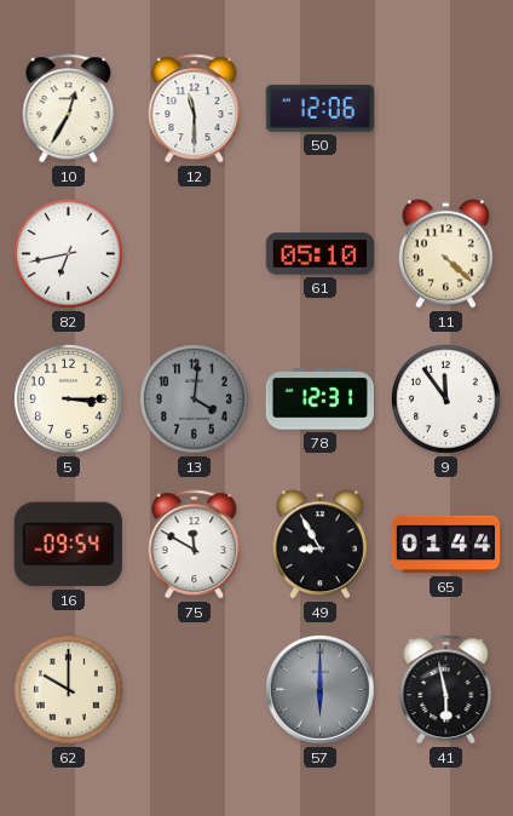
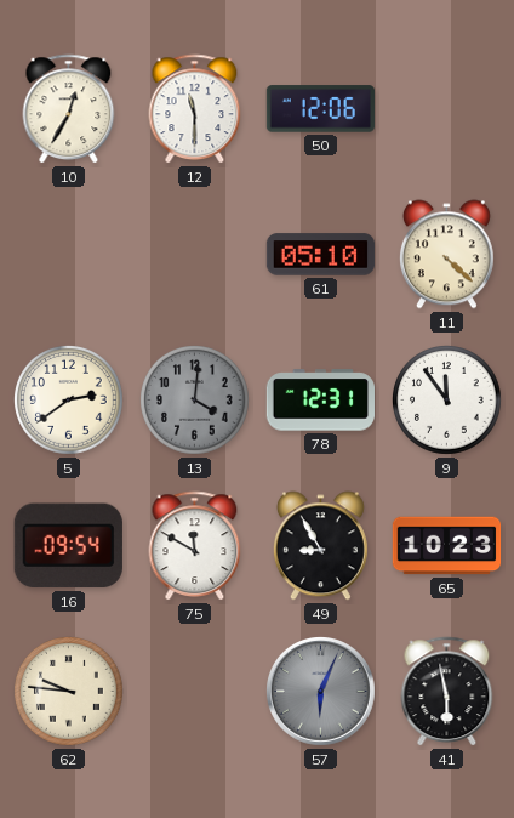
82: 6:43 -> none
5: 3:15 -> 2:39
65: 01:44 -> 10:23
62: 10:00 -> 9:46
57: 6:00 -> 6:04
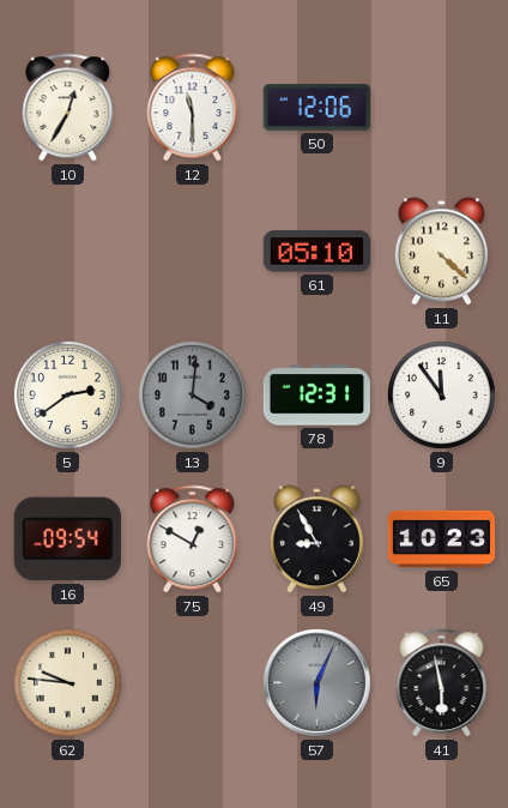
75: 11:50 -> 12:50
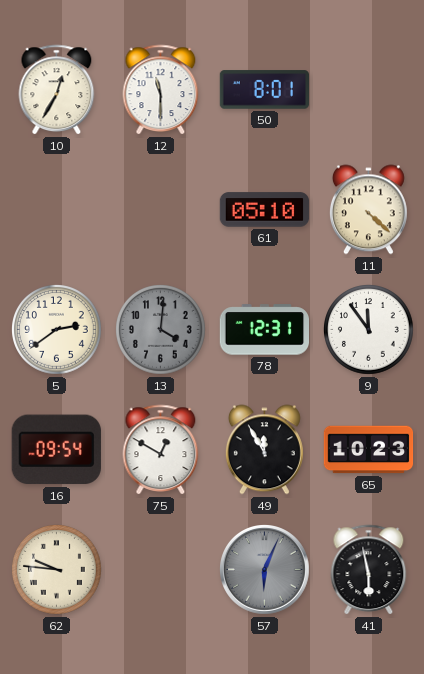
50: 12:06 -> 8:01
49: 8:55 -> 11:55
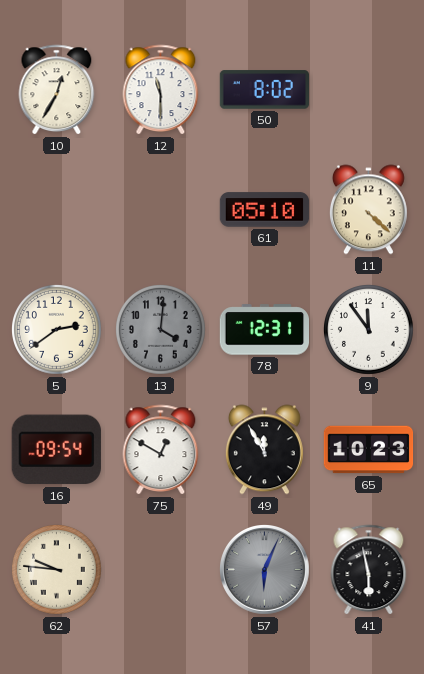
50: 8:01 -> 8:02
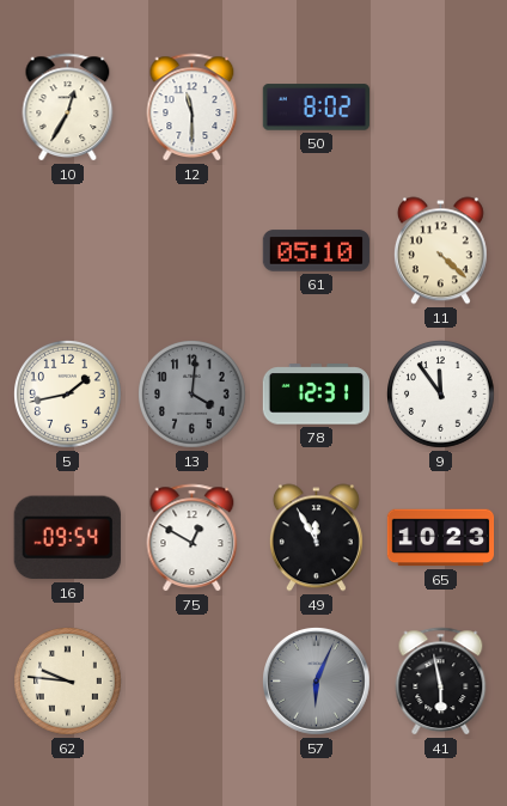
5: 2:39 -> 1:43
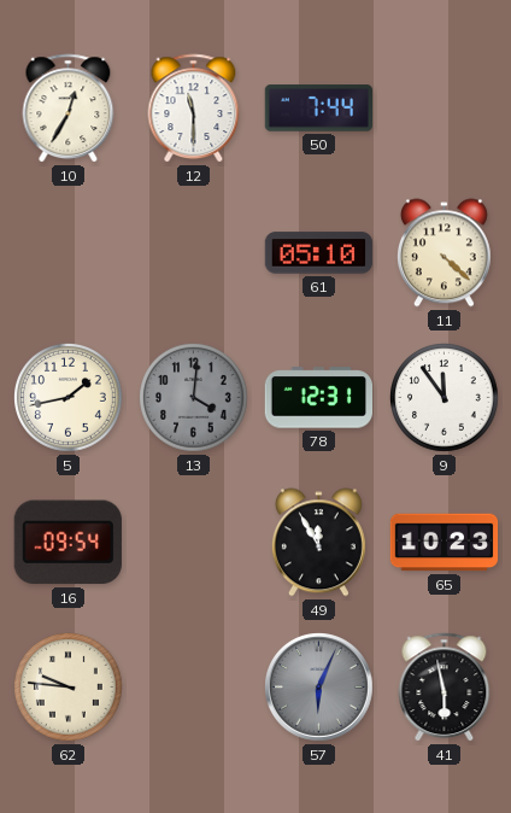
50: 8:02 -> 7:44
75: 12:50 -> none
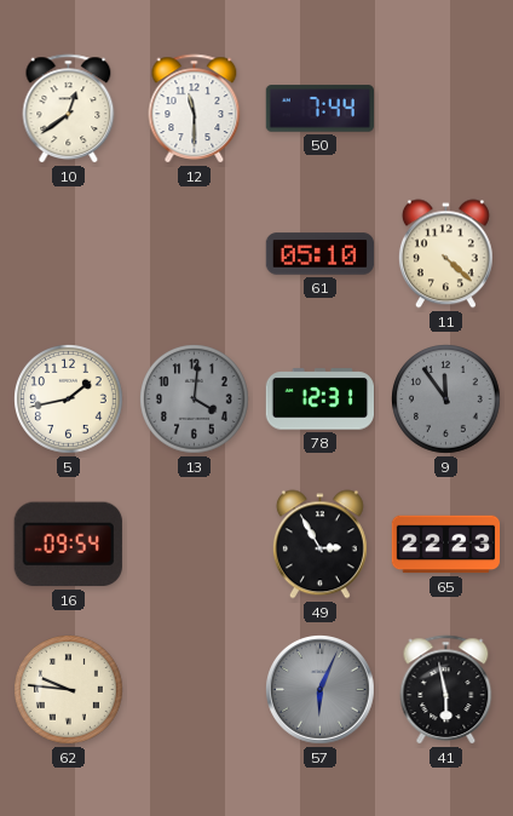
10: 12:35 -> 12:39
9 dial: white -> grey
49: 11:55 -> 2:55
65: 10:23 -> 22:23
